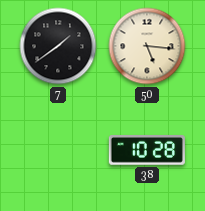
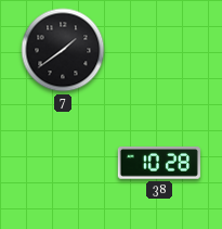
50: 5:16 -> none
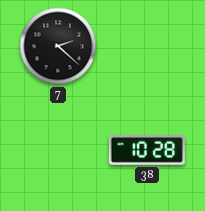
7: 1:39 -> 2:22
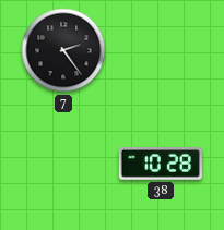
7: 2:22 -> 2:24
